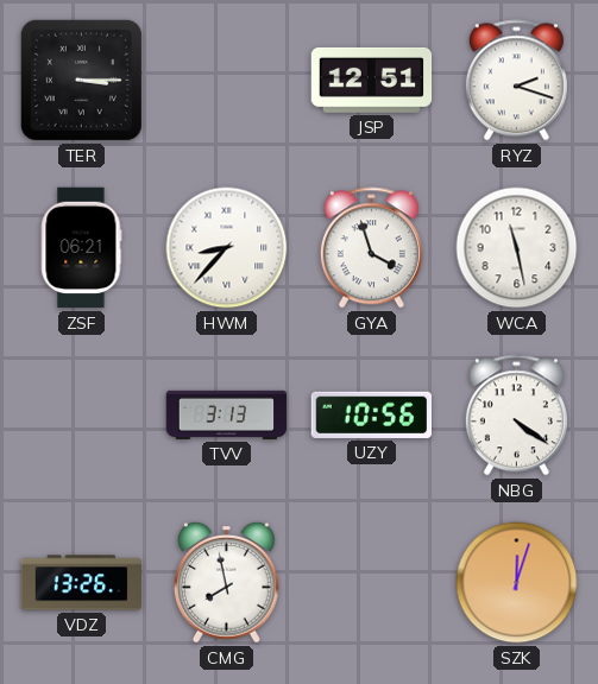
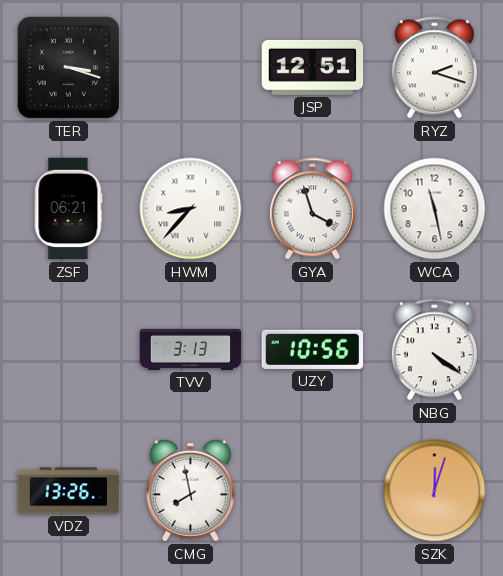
TER: 3:15 -> 3:18
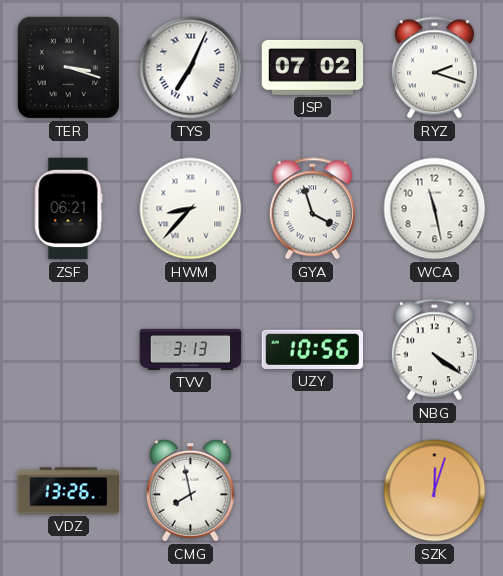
TYS: none -> 7:04
JSP: 12:51 -> 07:02
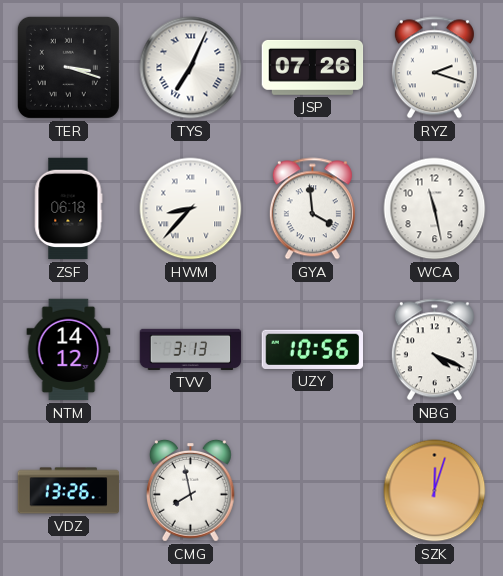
JSP: 07:02 -> 07:26
ZSF: 06:21 -> 06:18
GYA: 3:57 -> 3:59
NTM: none -> 14:12
NBG: 4:21 -> 4:19
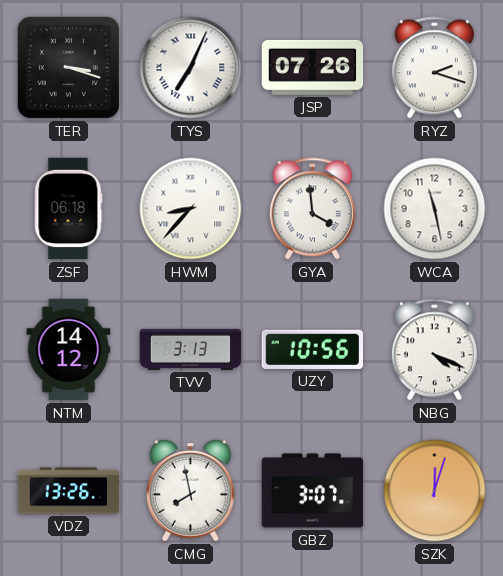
GBZ: none -> 3:07
